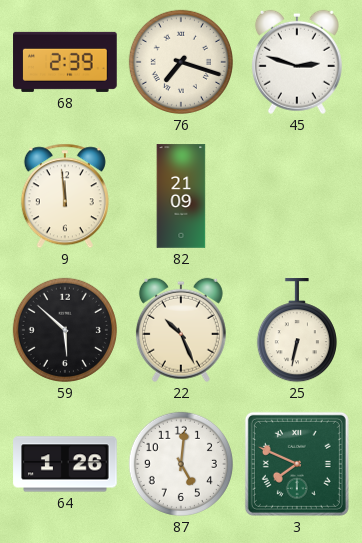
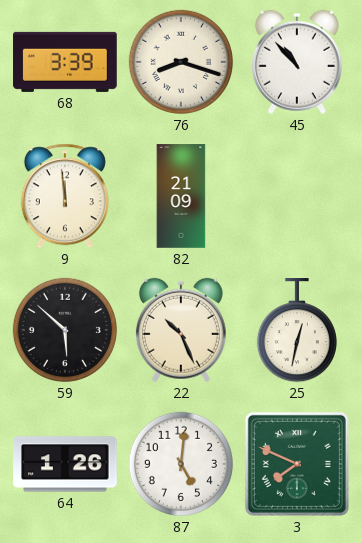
68: 2:39 -> 3:39
76: 7:18 -> 8:18
45: 2:48 -> 10:53
25: 6:32 -> 12:32
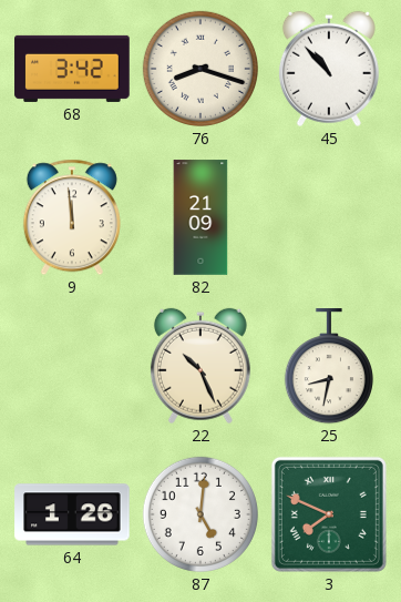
68: 3:39 -> 3:42
59: 5:52 -> none
25: 12:32 -> 8:32
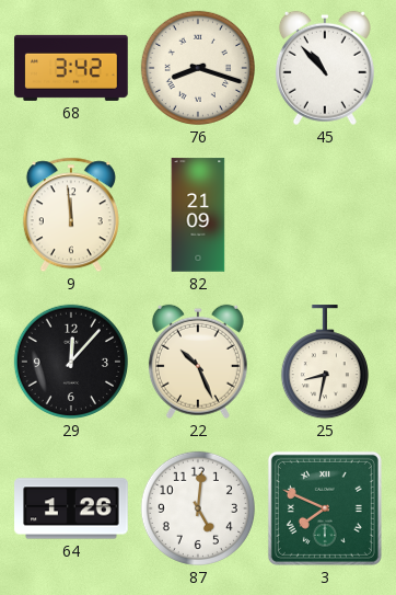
29: none -> 12:07
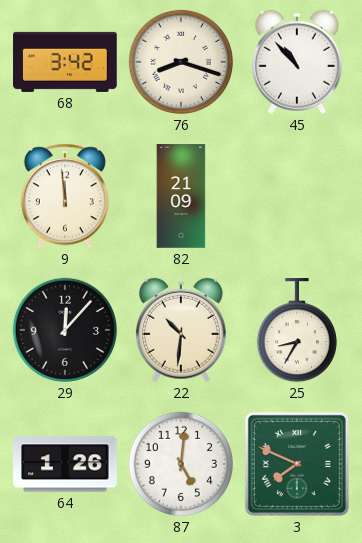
22: 10:26 -> 10:31
25: 8:32 -> 8:35
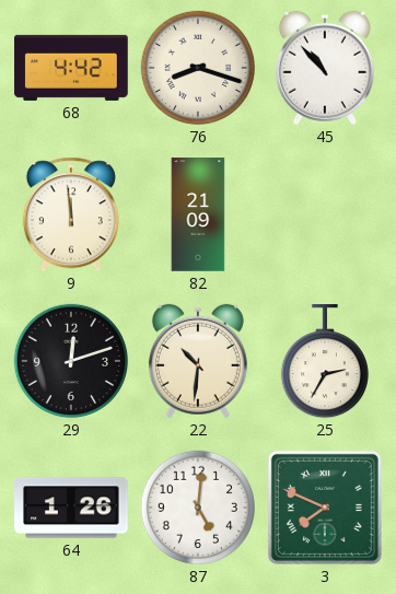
68: 3:42 -> 4:42
29: 12:07 -> 12:12
25: 8:35 -> 2:35
